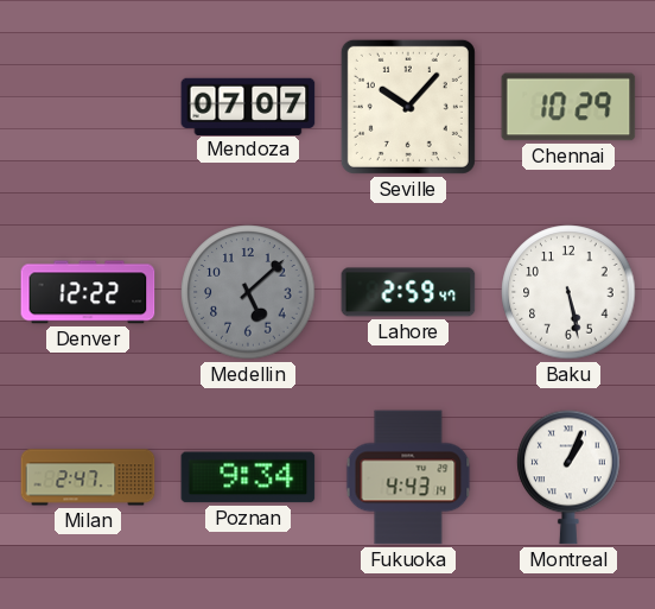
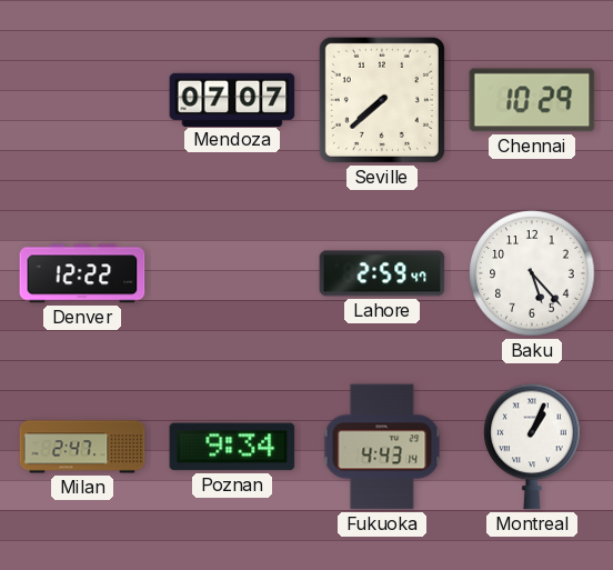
Seville: 10:07 -> 7:38
Medellin: 5:08 -> none
Baku: 5:28 -> 5:23
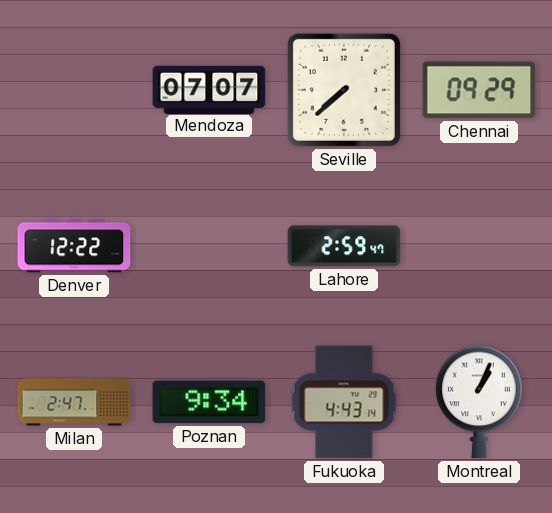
Chennai: 10:29 -> 09:29
Baku: 5:23 -> none
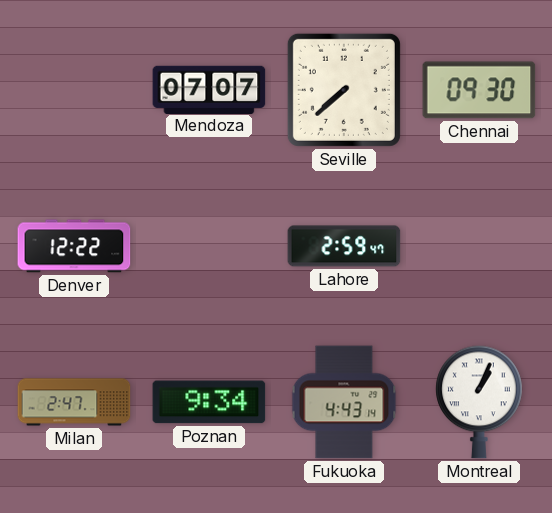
Chennai: 09:29 -> 09:30
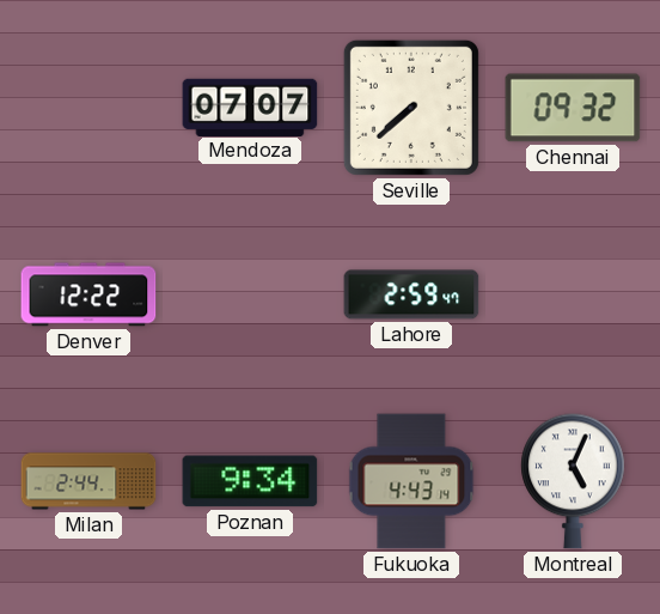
Chennai: 09:30 -> 09:32
Milan: 2:47 -> 2:44
Montreal: 1:04 -> 5:04
